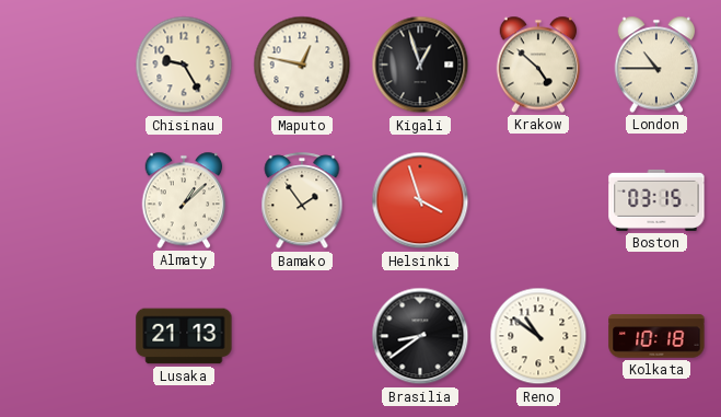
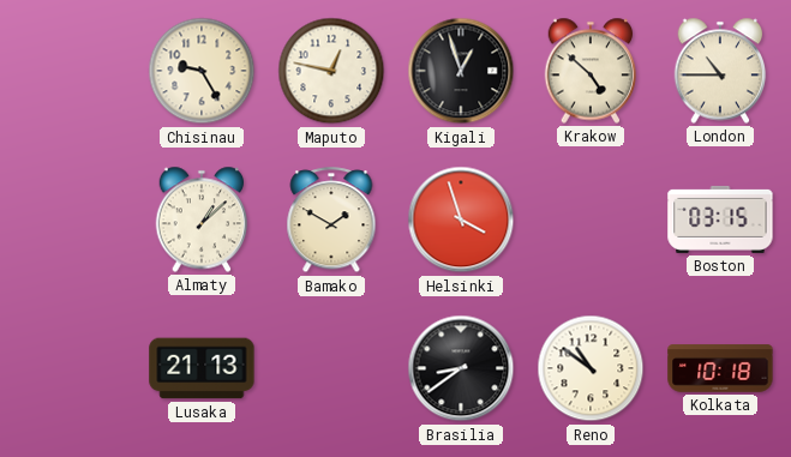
Bamako: 1:54 -> 1:50
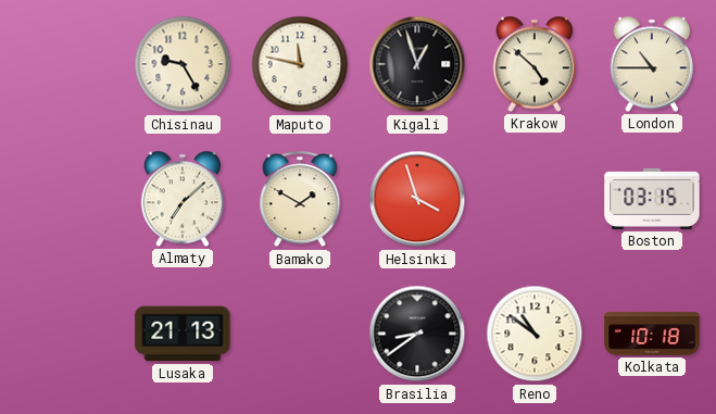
Maputo: 12:47 -> 11:47
Almaty: 1:08 -> 7:08
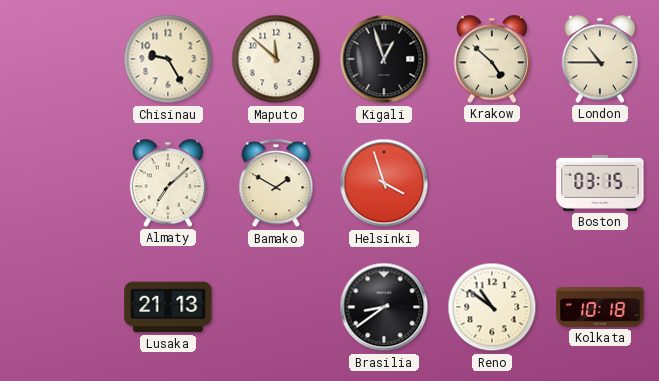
Maputo: 11:47 -> 11:52
